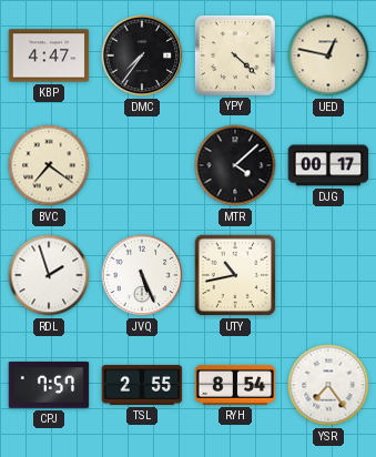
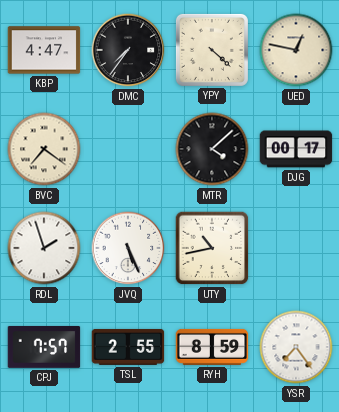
RYH: 8:54 -> 8:59
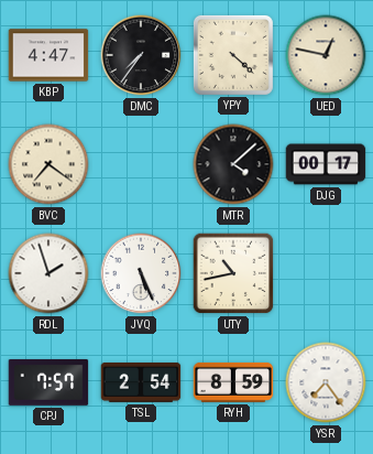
TSL: 2:55 -> 2:54
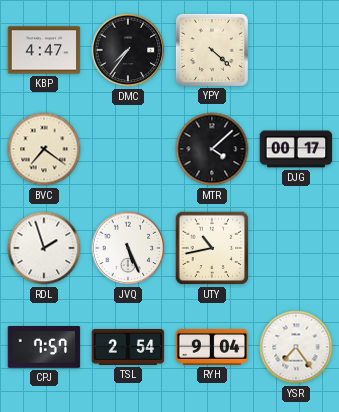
UED: 12:47 -> none
RYH: 8:59 -> 9:04
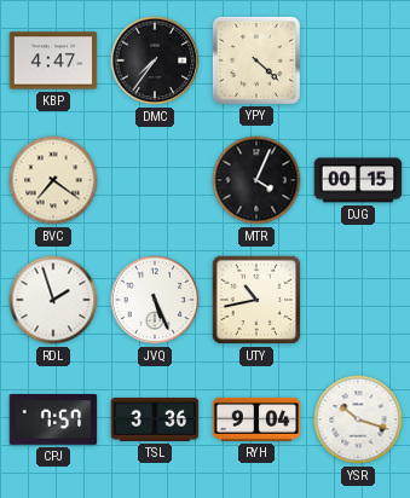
MTR: 4:08 -> 4:04
DJG: 00:17 -> 00:15
TSL: 2:54 -> 3:36
YSR: 7:24 -> 10:18
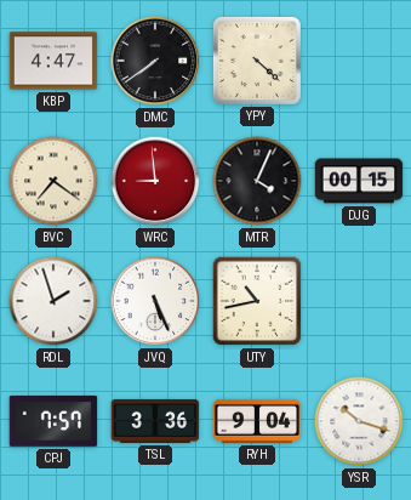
DMC: 7:36 -> 7:39
WRC: none -> 8:59
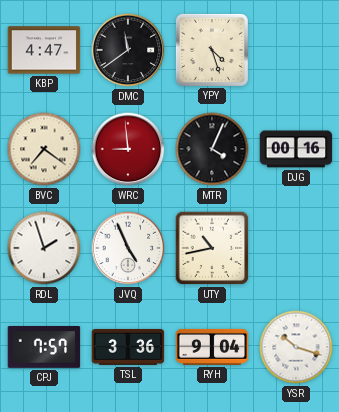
DMC: 7:39 -> 11:39
YPY: 4:22 -> 4:27
DJG: 00:15 -> 00:16
JVQ: 5:26 -> 4:56
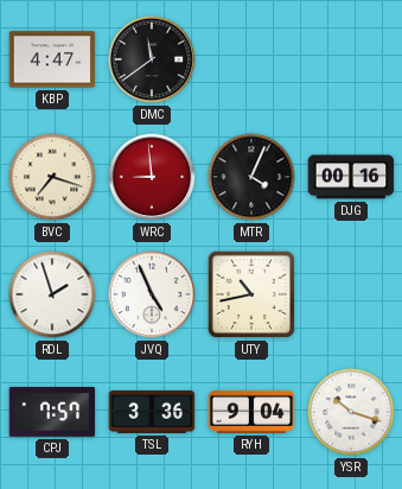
YPY: 4:27 -> none
BVC: 7:21 -> 7:18
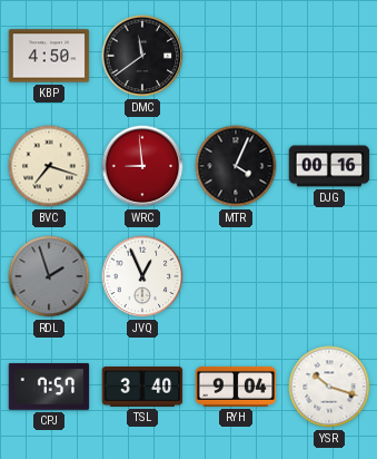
KBP: 4:47 -> 4:50
RDL dial: white -> grey
JVQ: 4:56 -> 12:56
UTY: 10:43 -> none
TSL: 3:36 -> 3:40
